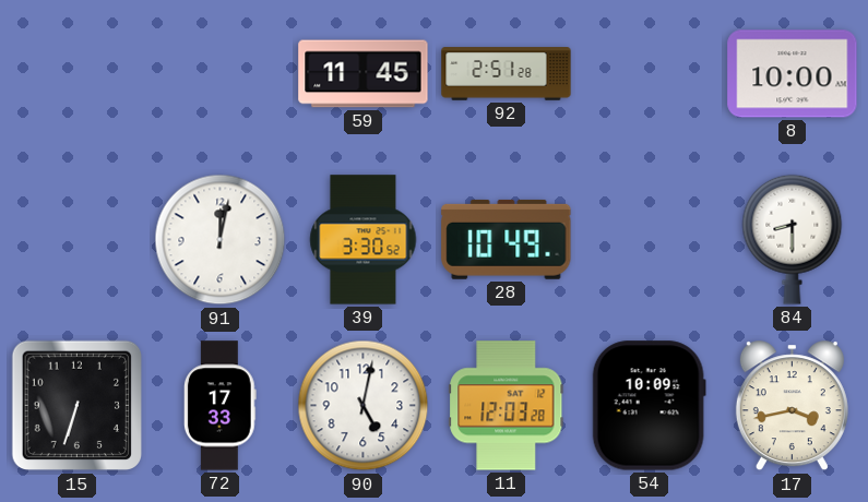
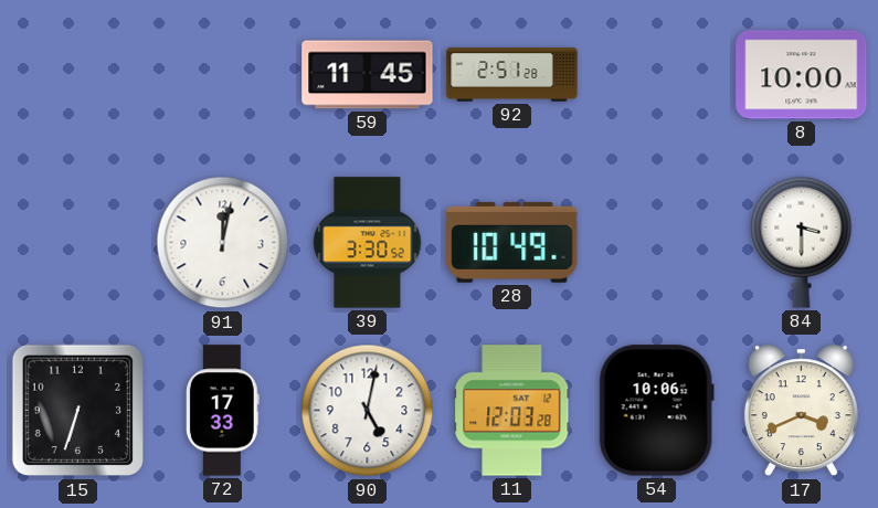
84: 8:30 -> 3:30
54: 10:09 -> 10:06
17: 3:43 -> 3:41
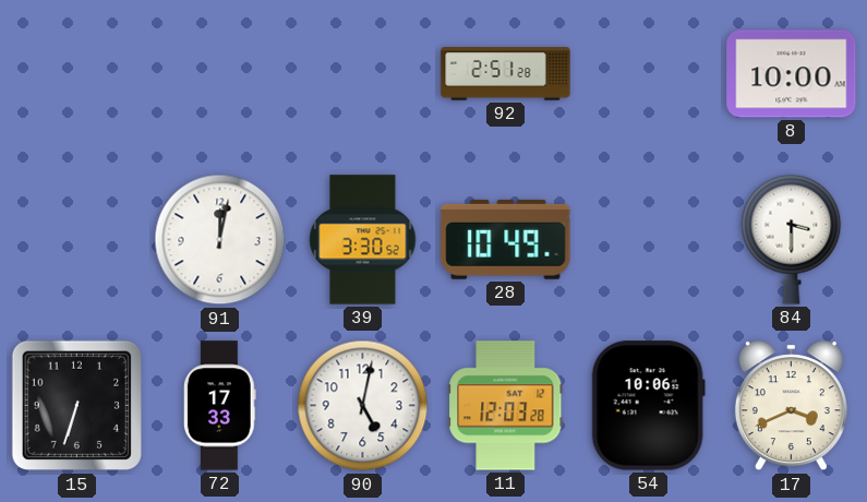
59: 11:45 -> none
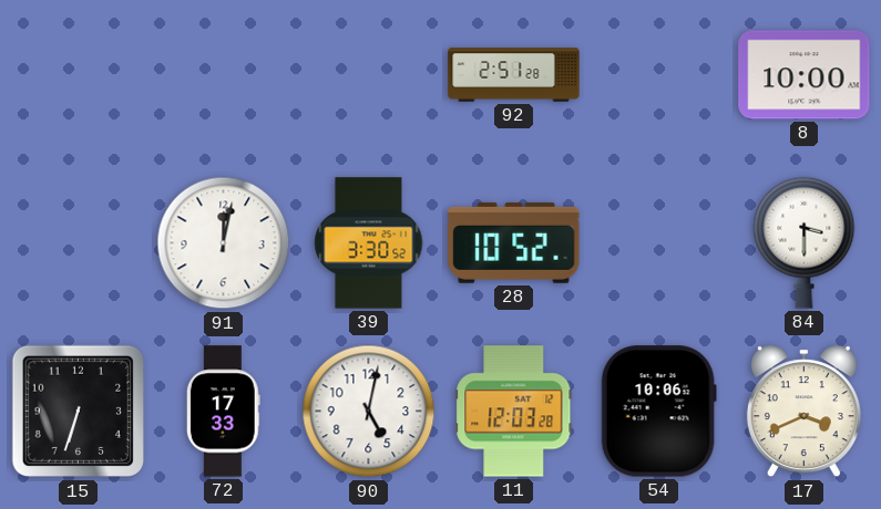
28: 10:49 -> 10:52
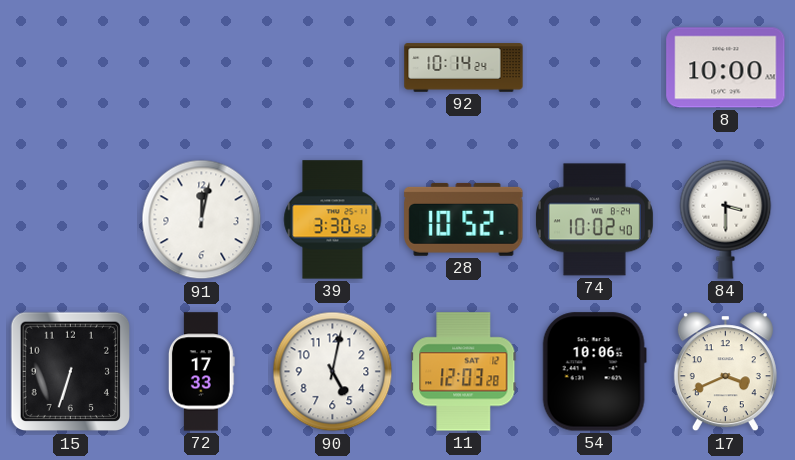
92: 2:51 -> 10:14
74: none -> 10:02
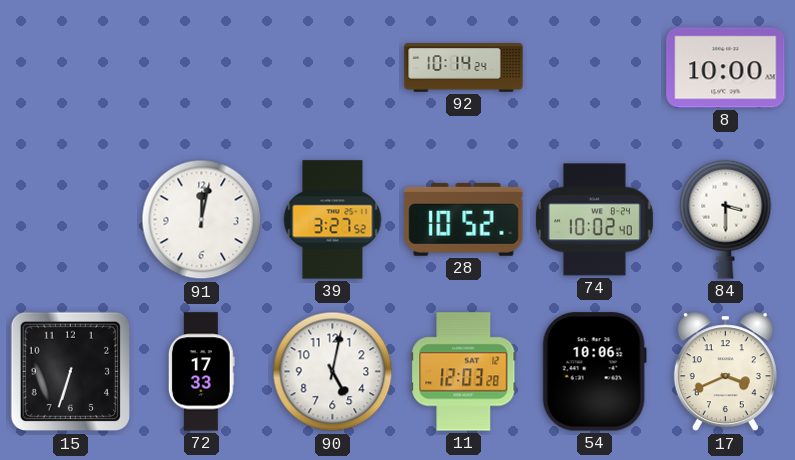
39: 3:30 -> 3:27
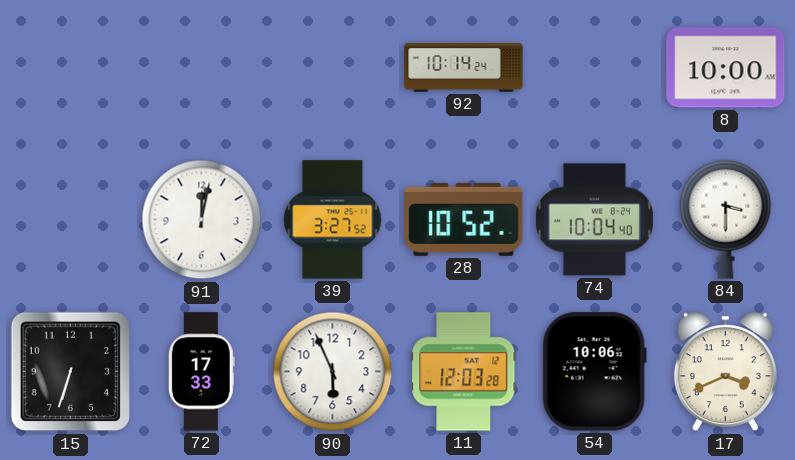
74: 10:02 -> 10:04
90: 5:02 -> 5:56
